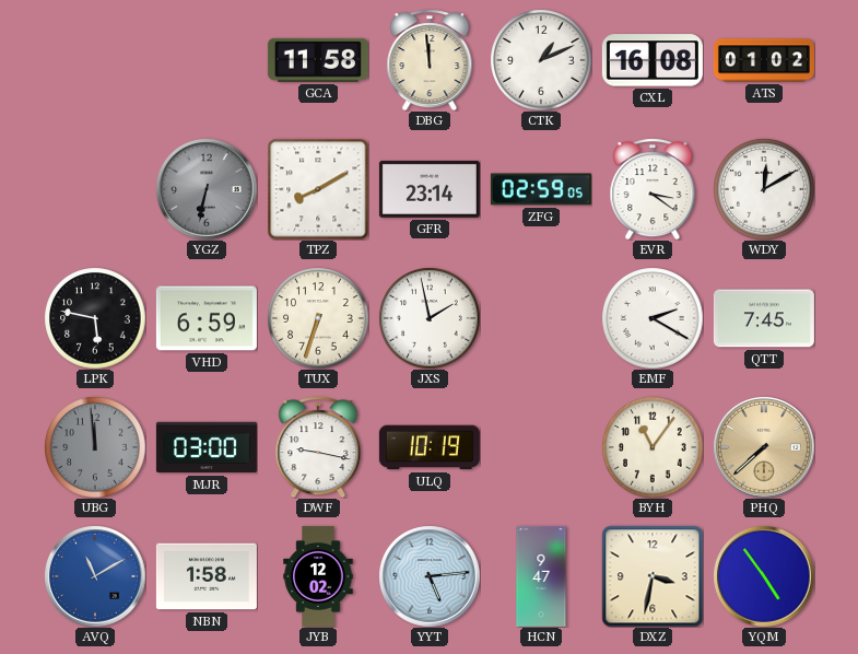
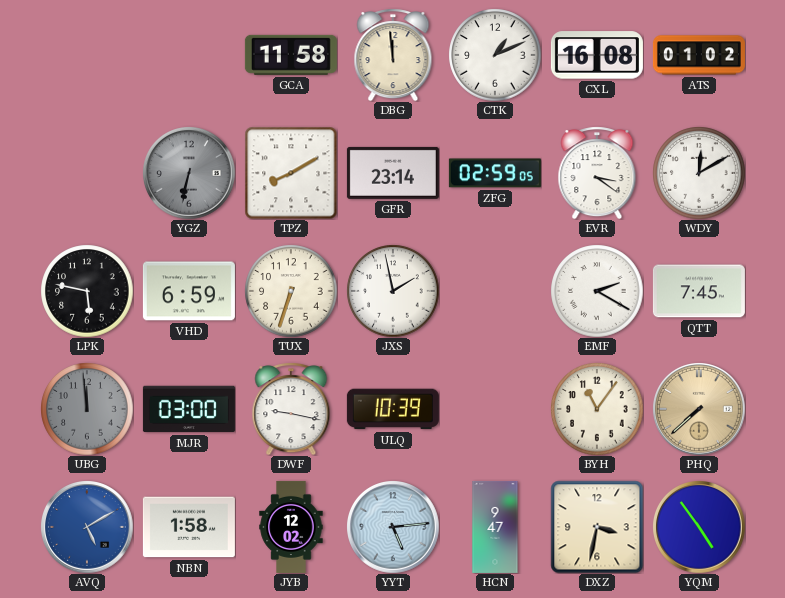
ULQ: 10:19 -> 10:39
AVQ: 11:10 -> 5:10
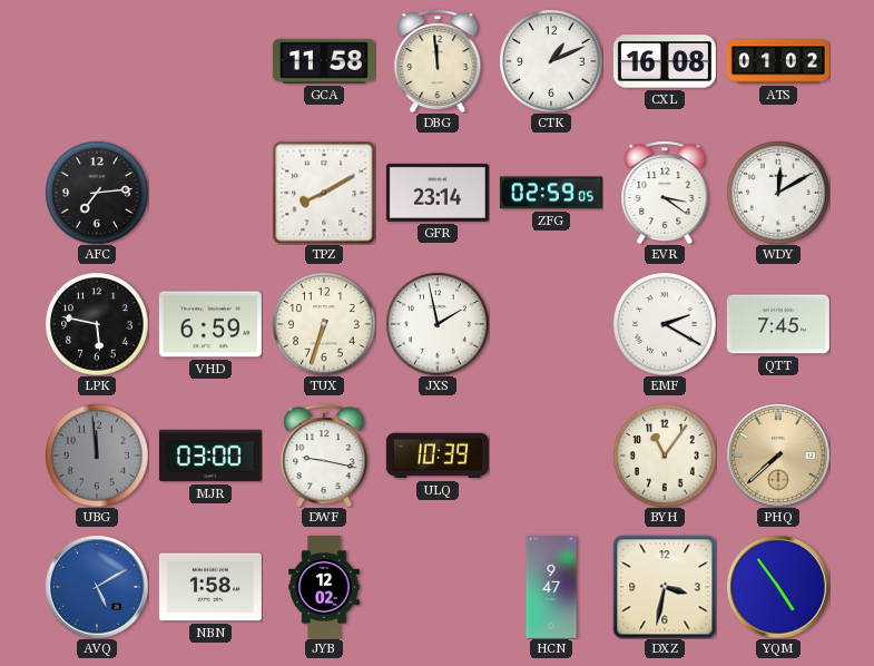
AFC: none -> 7:14
YGZ: 6:32 -> none
YYT: 5:14 -> none
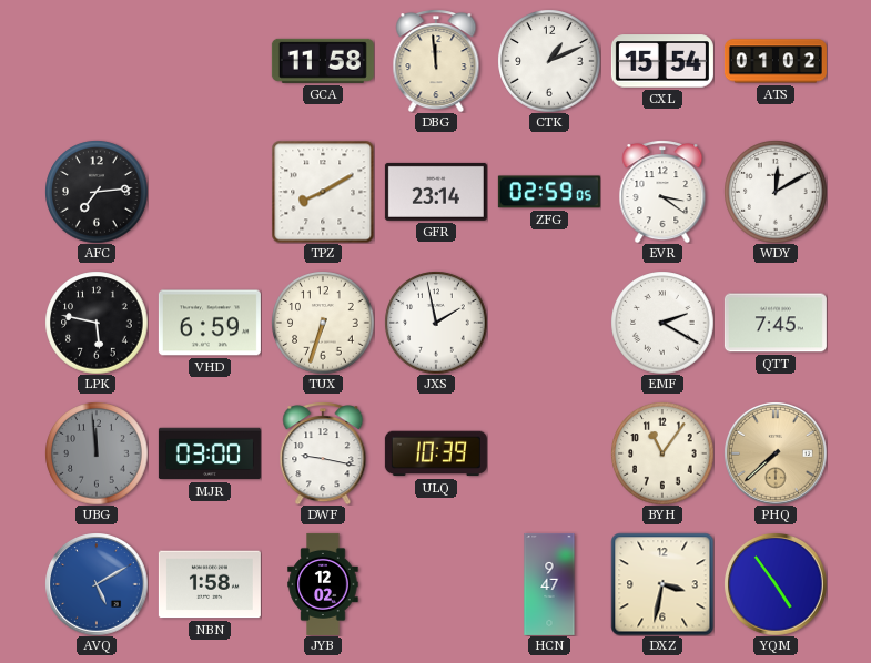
CXL: 16:08 -> 15:54
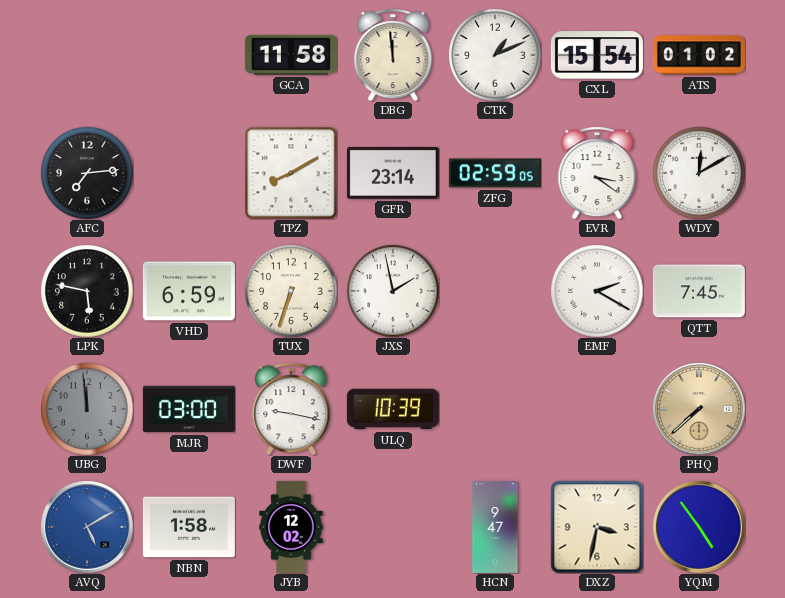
BYH: 11:06 -> none
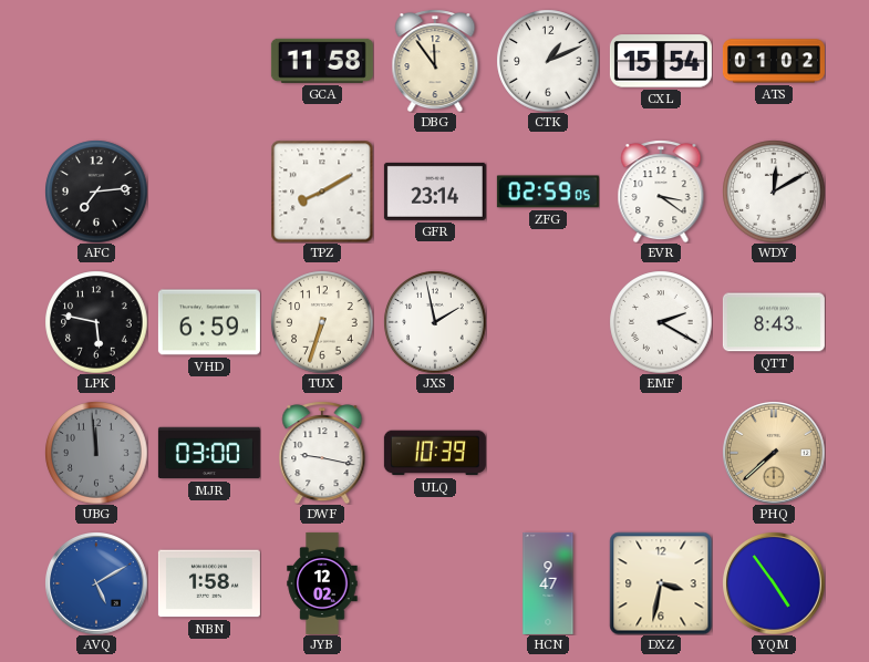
DBG: 11:59 -> 11:54
QTT: 7:45 -> 8:43
